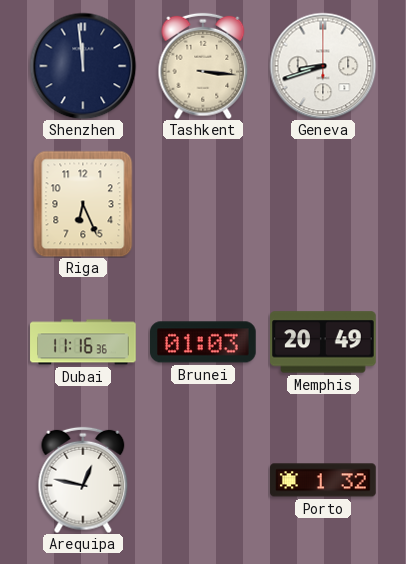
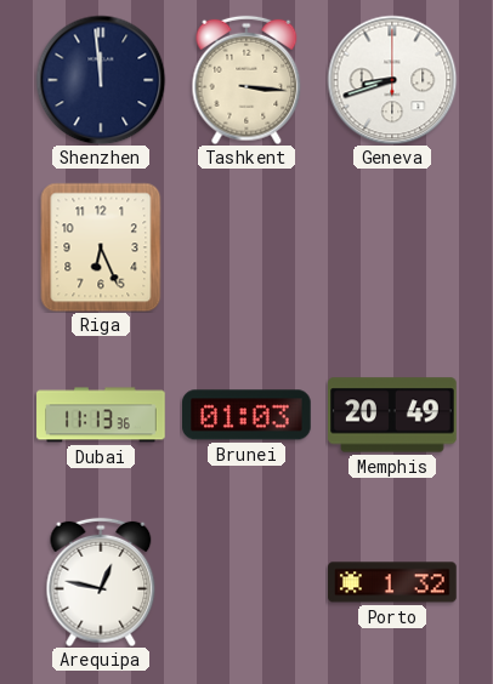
Dubai: 11:16 -> 11:13
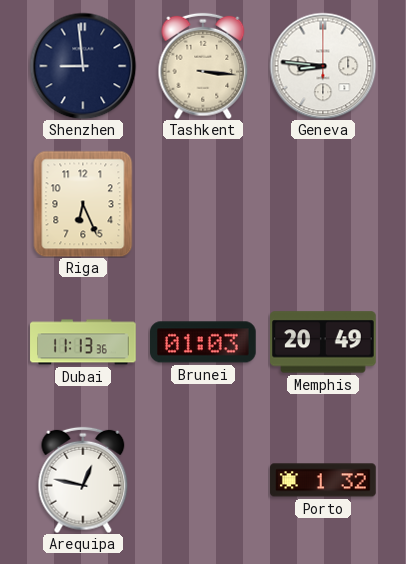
Shenzhen: 11:59 -> 8:59
Geneva: 8:42 -> 8:46
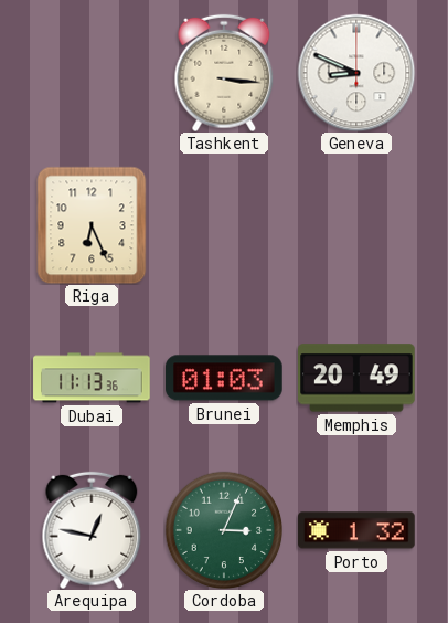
Shenzhen: 8:59 -> none
Geneva: 8:46 -> 8:49
Cordoba: none -> 3:04
